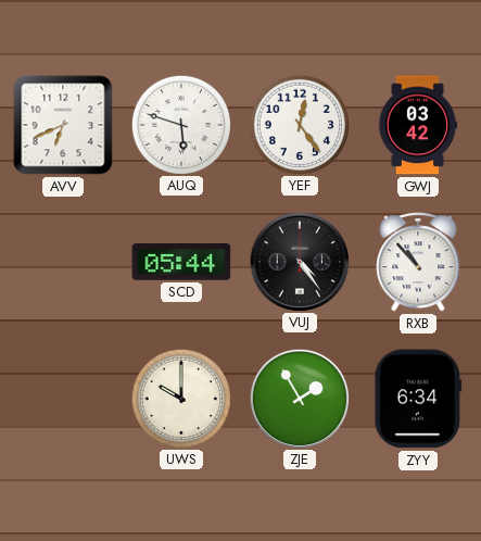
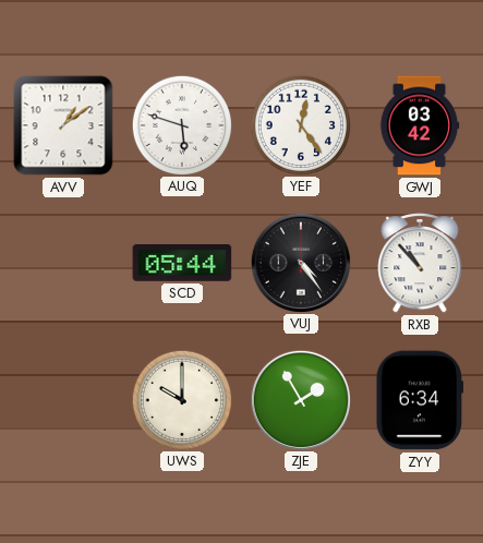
AVV: 6:41 -> 1:09
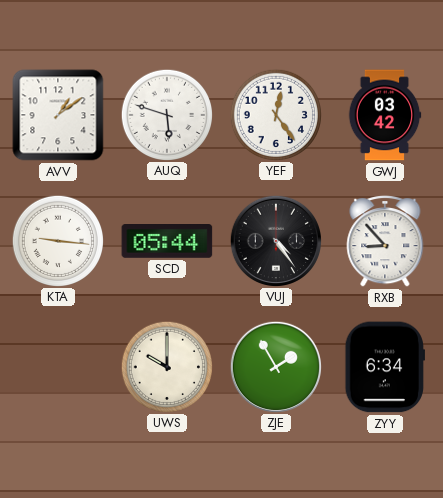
KTA: none -> 9:16
RXB: 10:53 -> 8:53
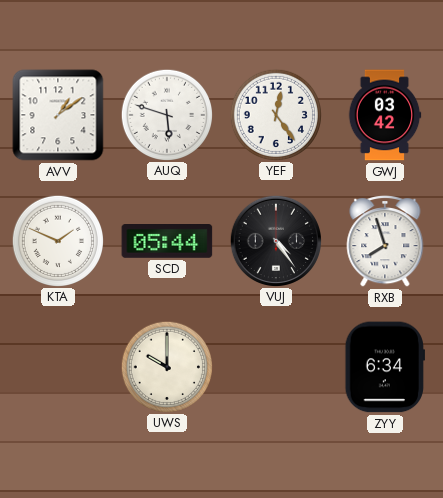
KTA: 9:16 -> 1:49
RXB: 8:53 -> 7:57
ZJE: 1:55 -> none
